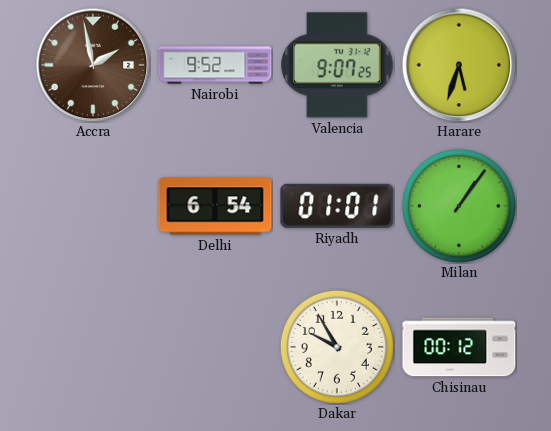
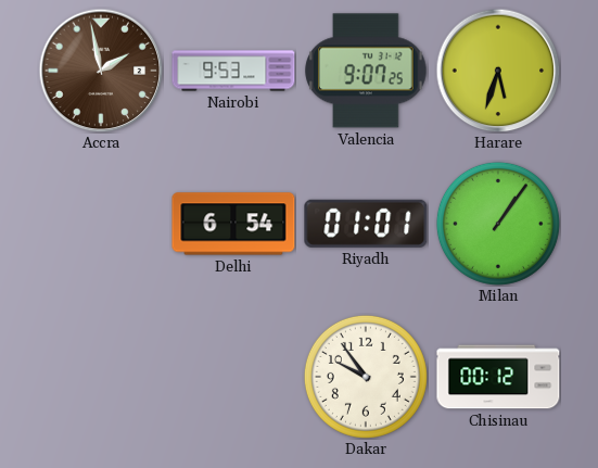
Nairobi: 9:52 -> 9:53
Dakar: 9:55 -> 9:54
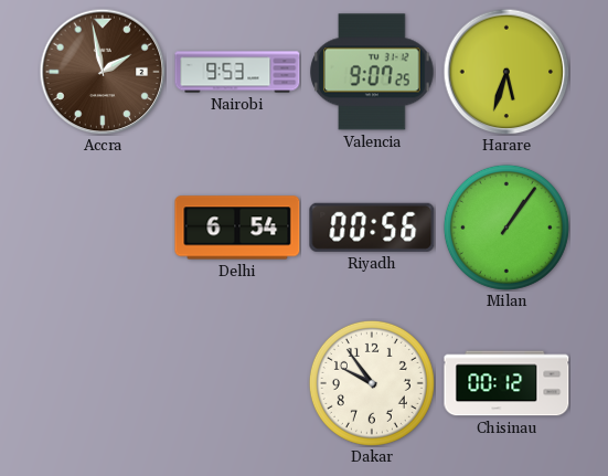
Riyadh: 01:01 -> 00:56
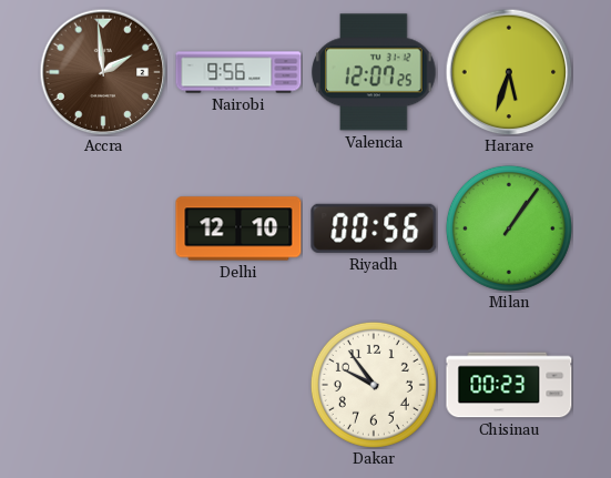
Accra: 1:58 -> 1:59
Nairobi: 9:53 -> 9:56
Valencia: 9:07 -> 12:07
Delhi: 6:54 -> 12:10
Chisinau: 00:12 -> 00:23
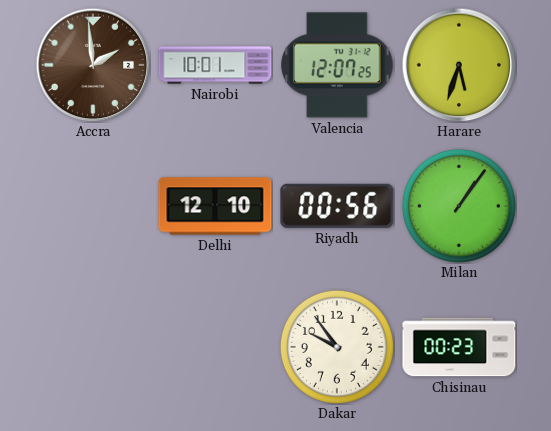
Nairobi: 9:56 -> 10:01
